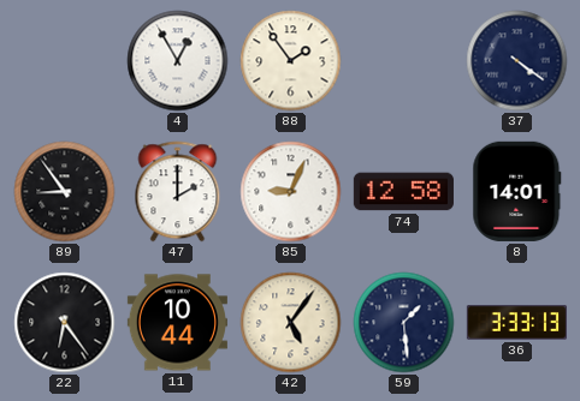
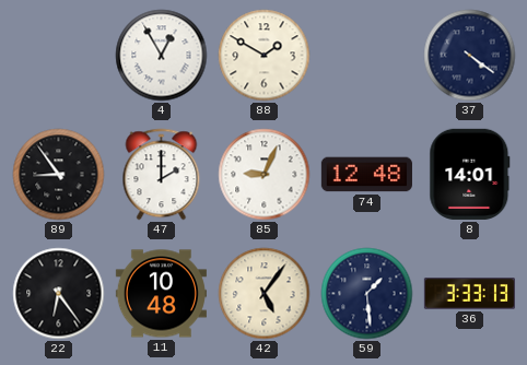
88: 1:54 -> 1:50
74: 12:58 -> 12:48
11: 10:44 -> 10:48
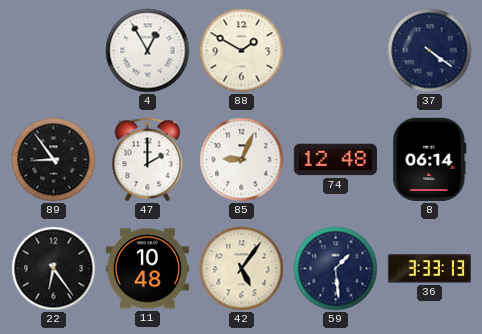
8: 14:01 -> 06:14
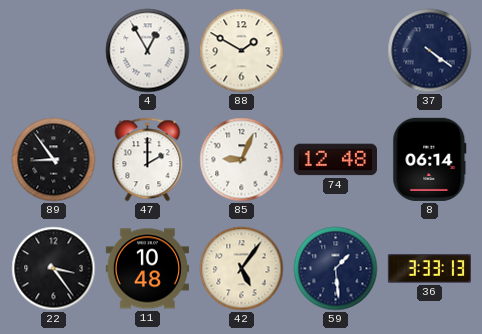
22: 6:24 -> 3:24
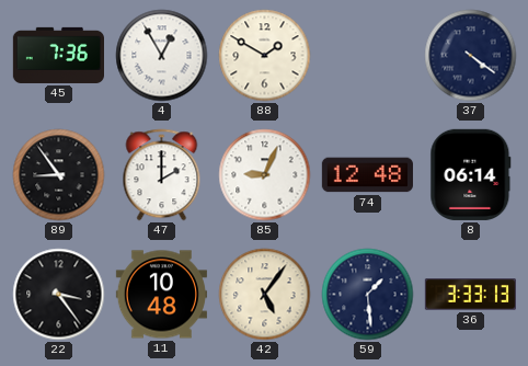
45: none -> 7:36
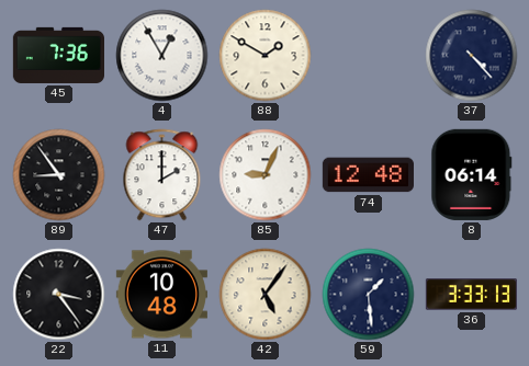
37: 4:21 -> 4:23
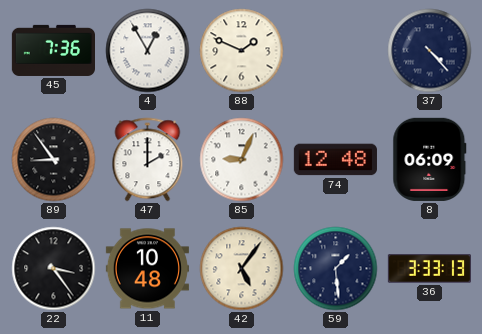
88: 1:50 -> 1:49
8: 06:14 -> 06:09
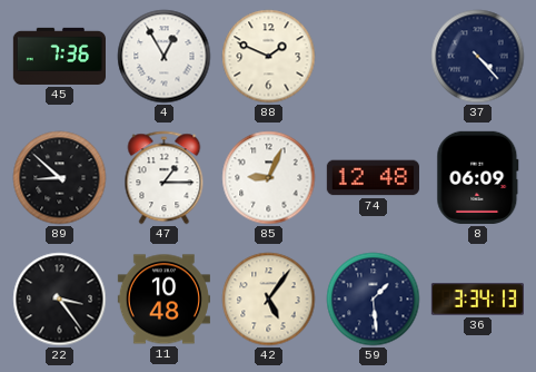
89: 8:54 -> 8:52
47: 2:00 -> 1:15
36: 3:33 -> 3:34
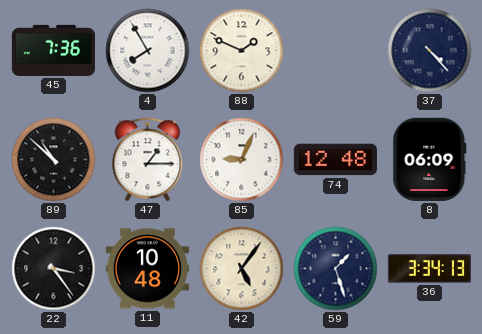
4: 12:55 -> 7:55
89: 8:52 -> 10:52
59: 1:29 -> 1:27
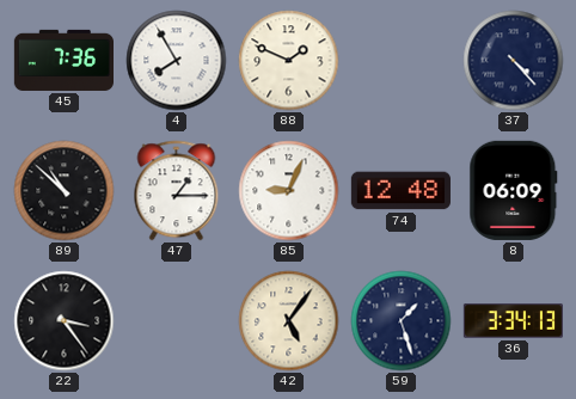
11: 10:48 -> none
